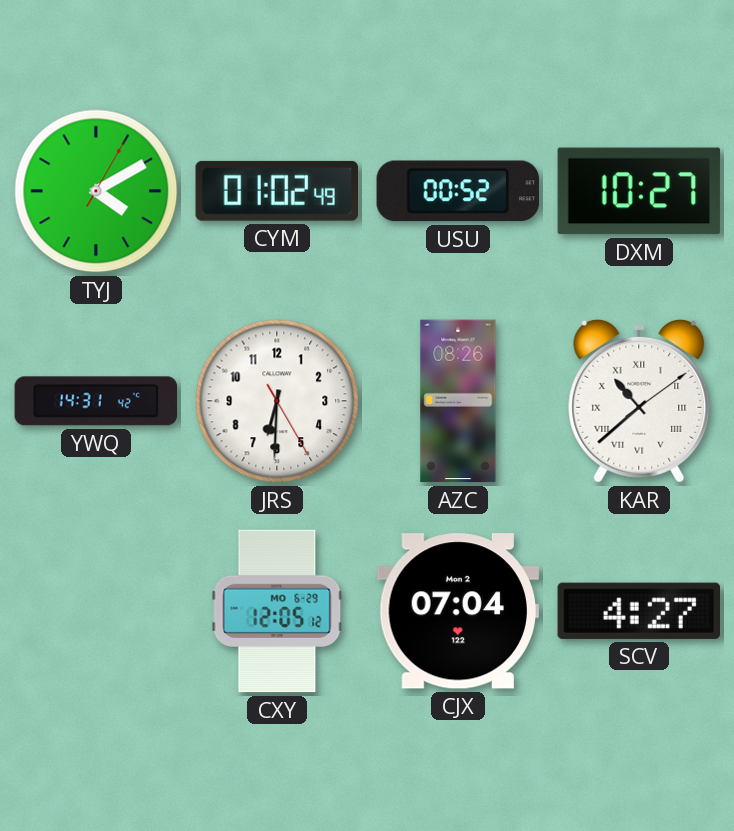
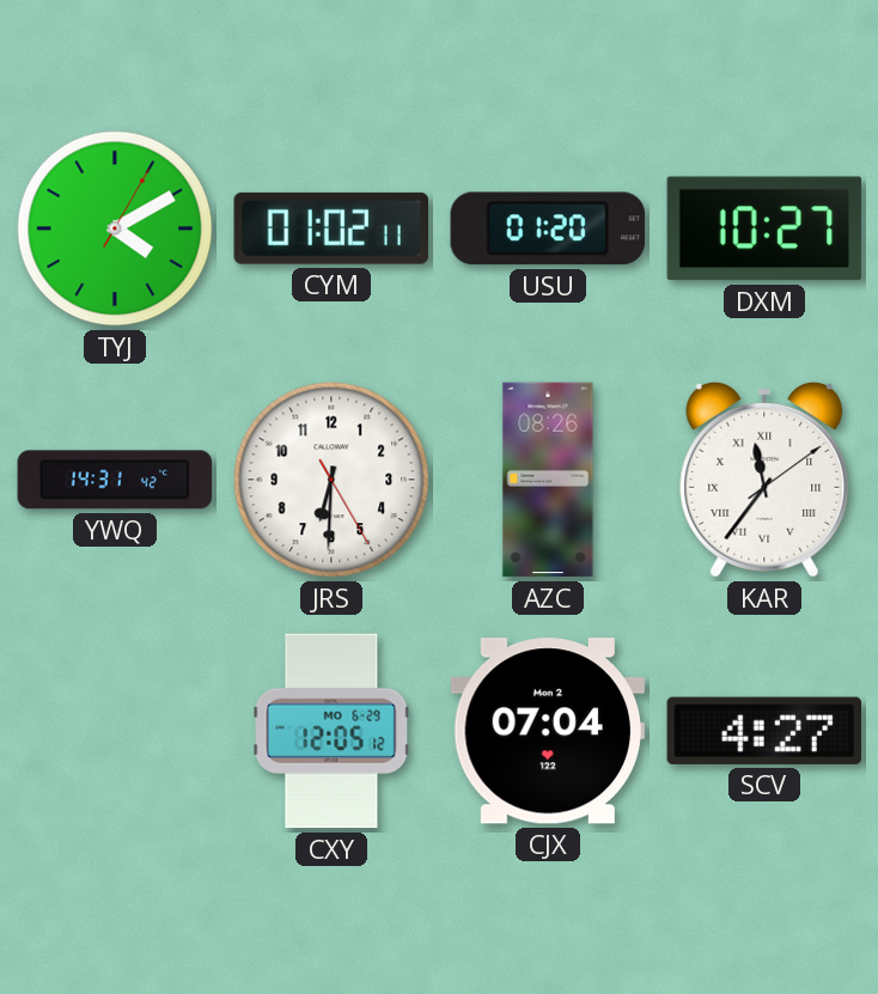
CYM: 01:02:49 -> 01:02:11
USU: 00:52 -> 01:20
KAR: 10:38 -> 11:36
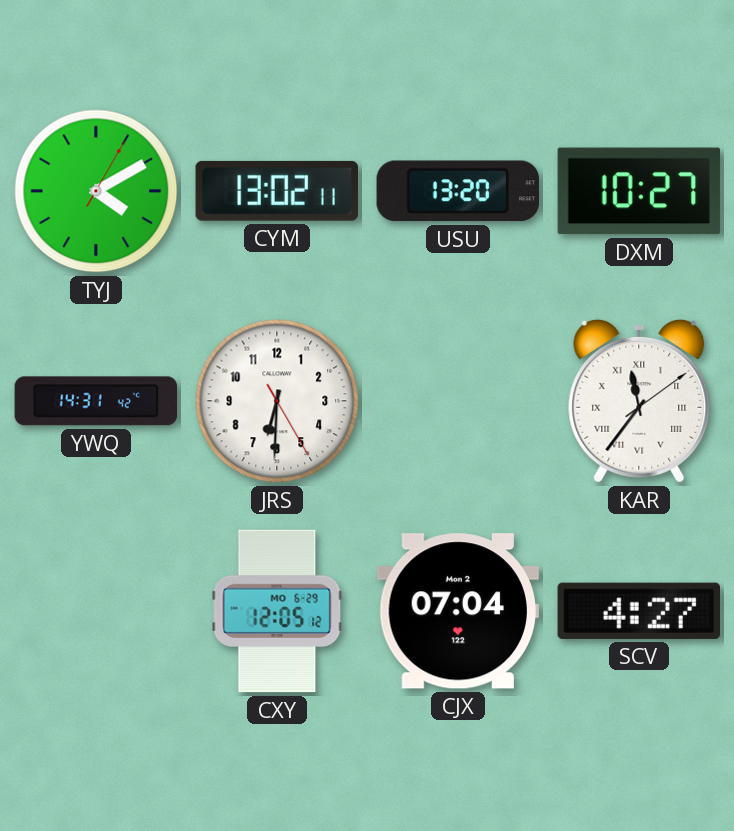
CYM: 01:02 -> 13:02
USU: 01:20 -> 13:20
AZC: 08:26 -> none
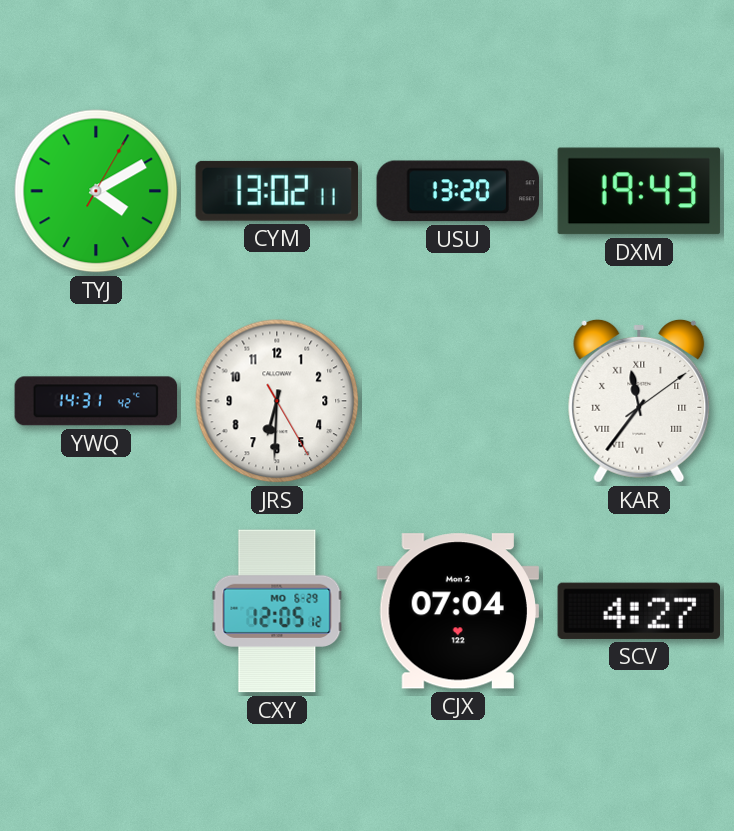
DXM: 10:27 -> 19:43
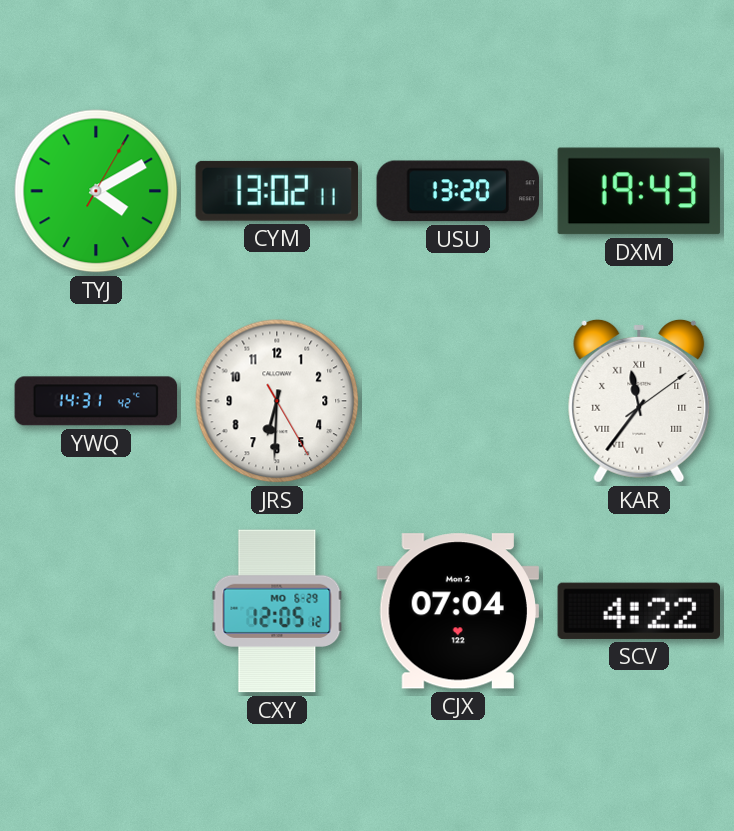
SCV: 4:27 -> 4:22
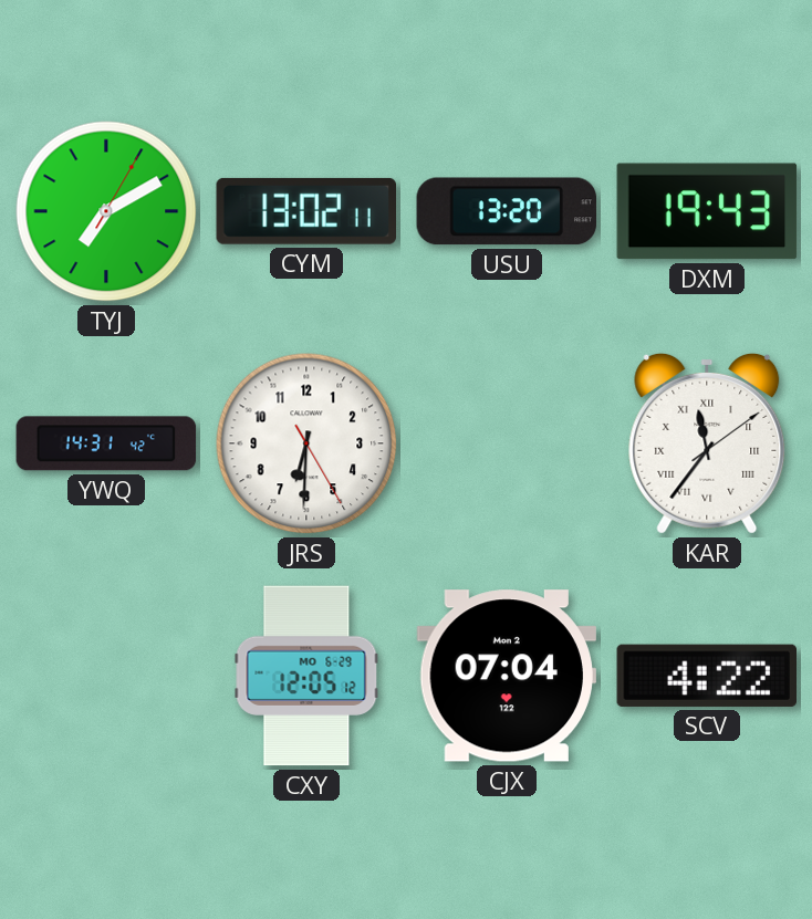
TYJ: 4:10 -> 7:10
